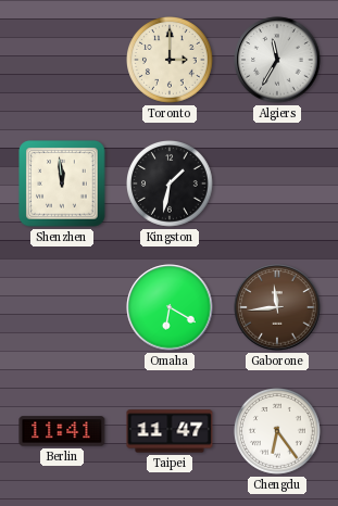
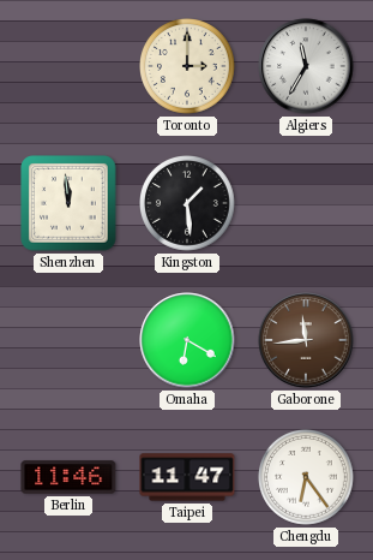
Kingston: 1:32 -> 1:29
Berlin: 11:41 -> 11:46
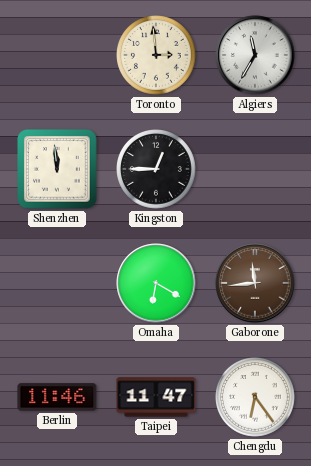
Toronto: 3:00 -> 2:59
Kingston: 1:29 -> 12:45
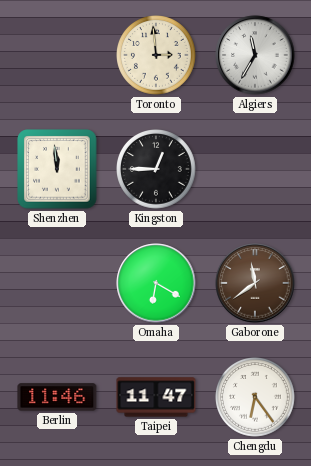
Gaborone: 11:44 -> 11:39
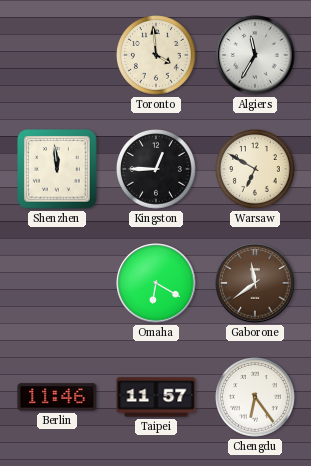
Toronto: 2:59 -> 3:59
Warsaw: none -> 6:50
Taipei: 11:47 -> 11:57
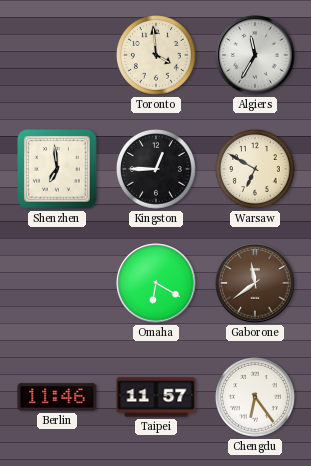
Shenzhen: 11:59 -> 6:59
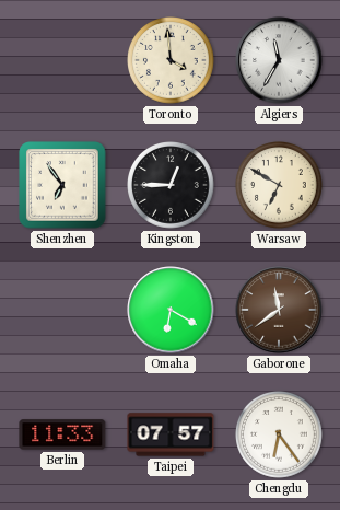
Shenzhen: 6:59 -> 6:54
Berlin: 11:46 -> 11:33
Taipei: 11:57 -> 07:57
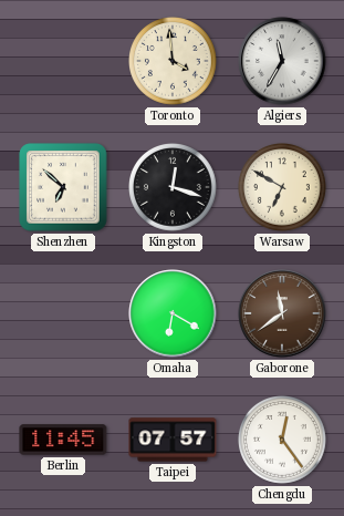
Shenzhen: 6:54 -> 6:52
Kingston: 12:45 -> 12:18
Berlin: 11:33 -> 11:45
Chengdu: 6:24 -> 12:24
